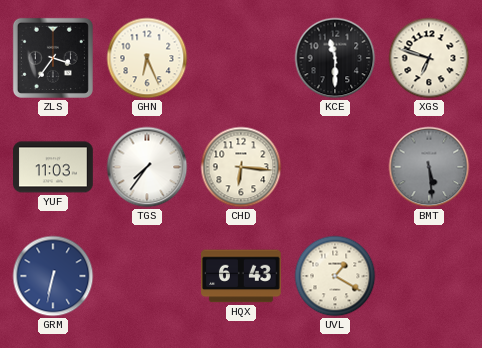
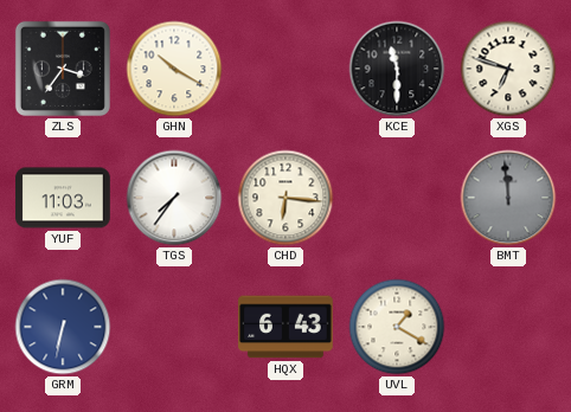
GHN: 6:26 -> 10:20
BMT: 5:29 -> 11:59
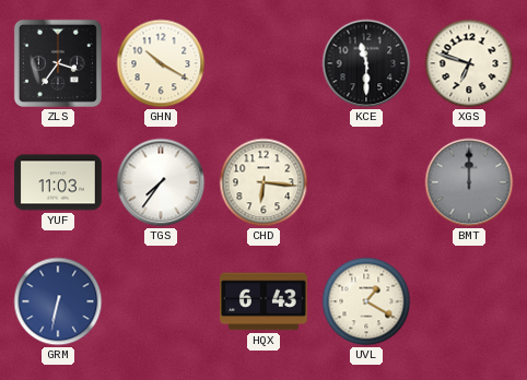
BMT: 11:59 -> 12:00
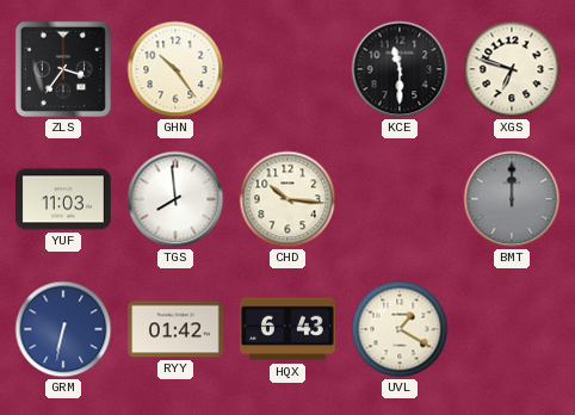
GHN: 10:20 -> 10:24
TGS: 7:36 -> 7:59
CHD: 6:16 -> 10:16
RYY: none -> 01:42
